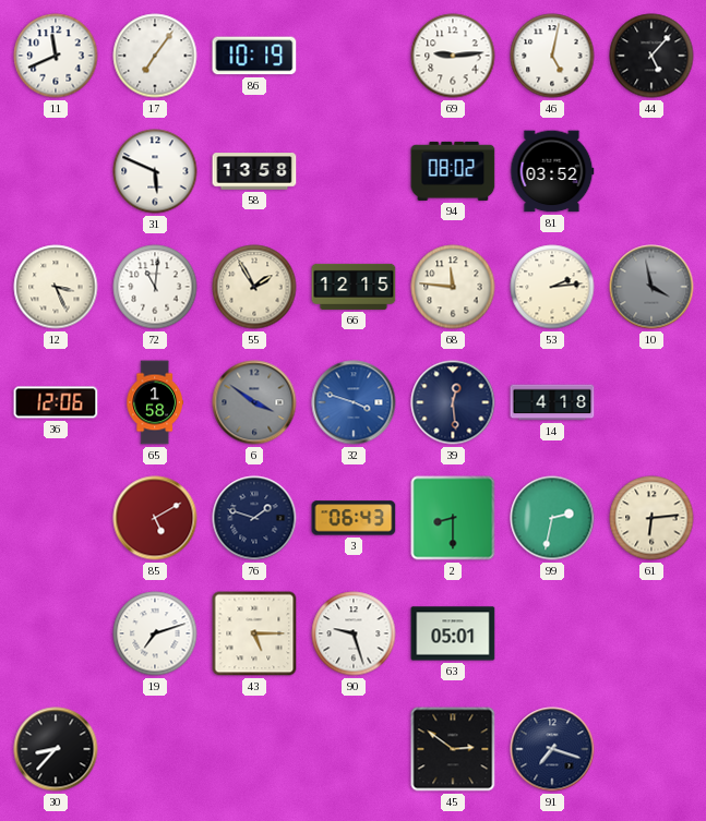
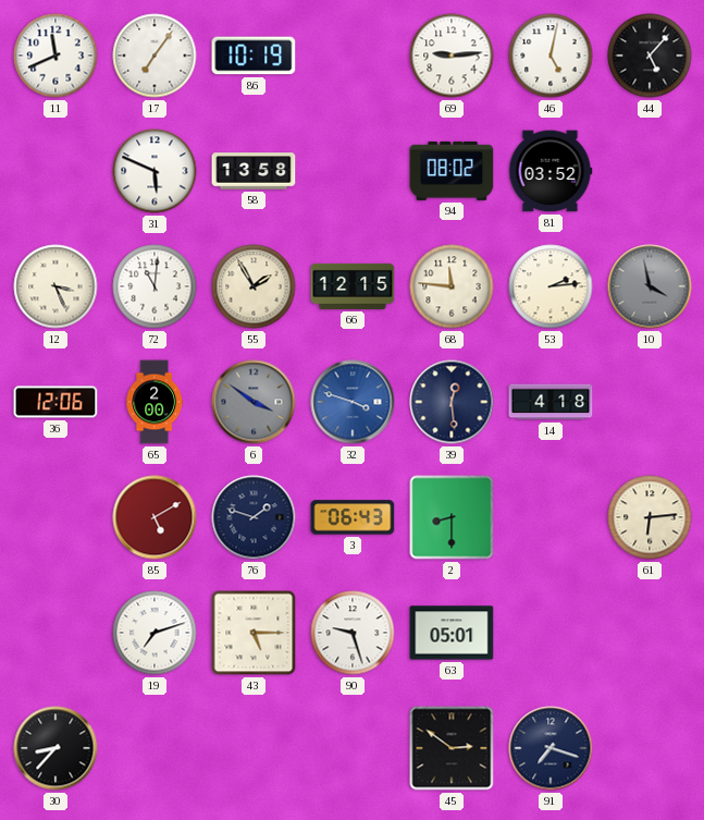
65: 1:58 -> 2:00
99: 2:32 -> none
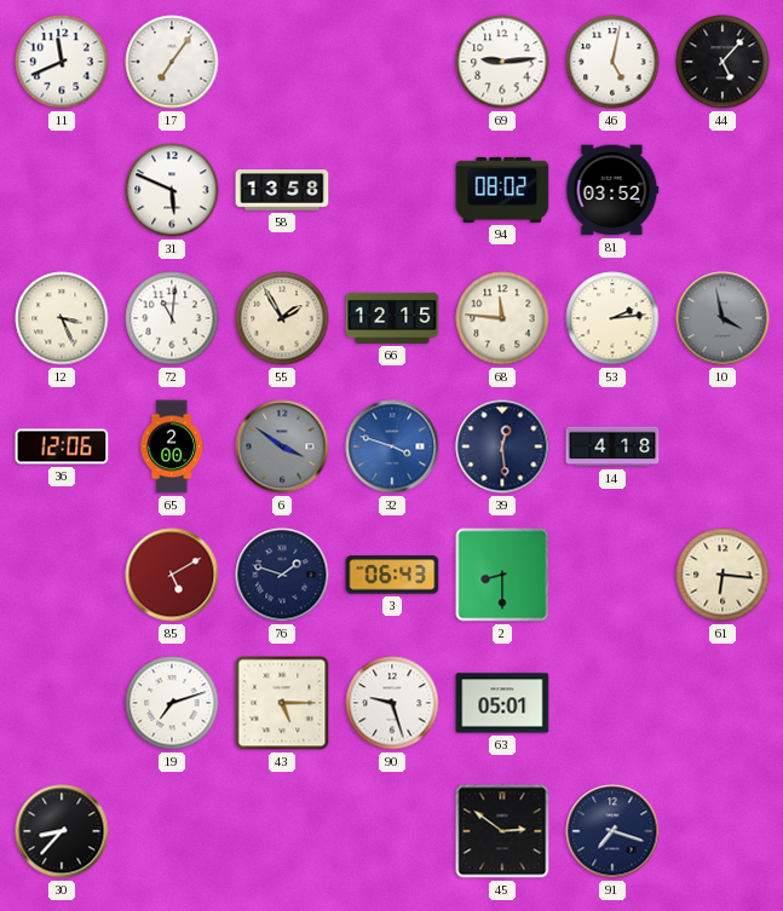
86: 10:19 -> none
61: 6:14 -> 6:16
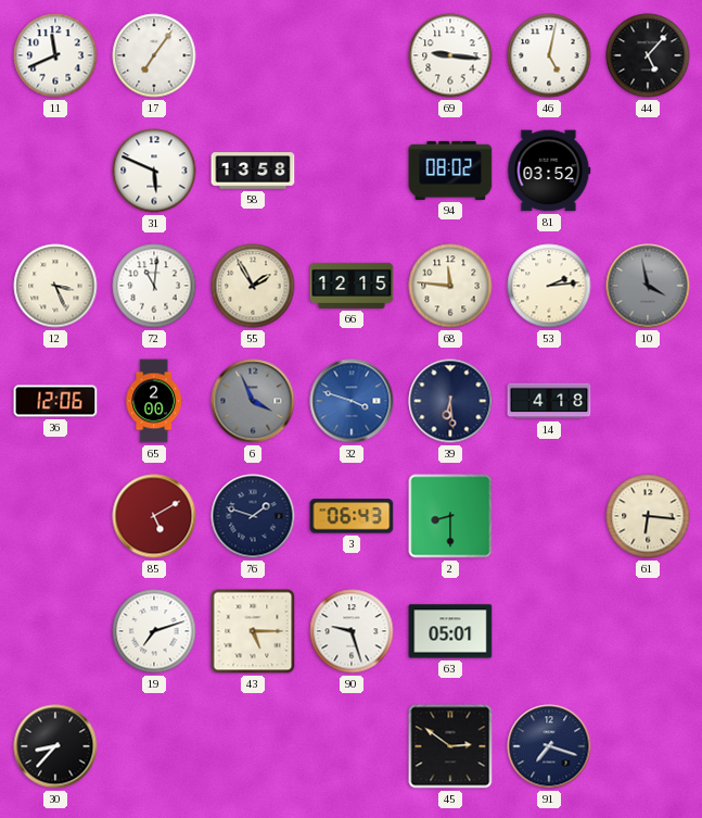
69: 9:14 -> 9:16
6: 3:51 -> 3:56
39: 12:29 -> 6:29
